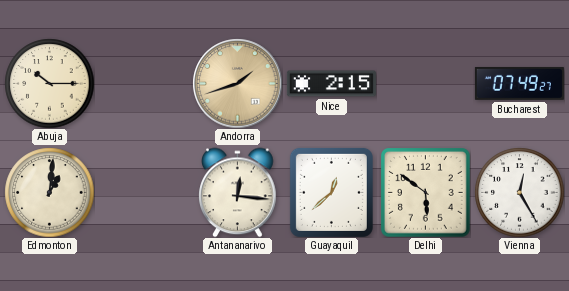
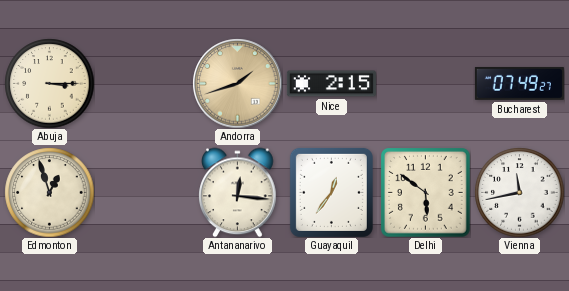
Abuja: 10:15 -> 3:15
Edmonton: 1:01 -> 12:57
Guayaquil: 12:38 -> 12:36
Vienna: 12:25 -> 11:43
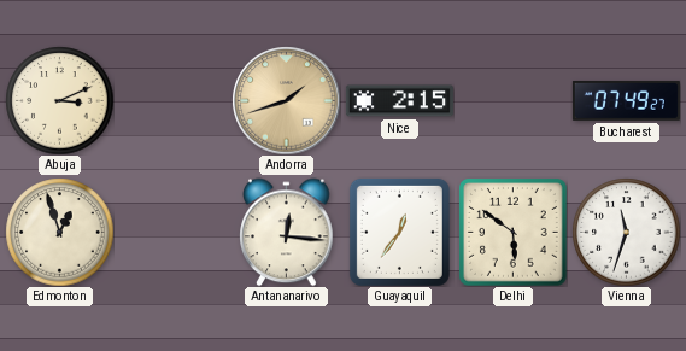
Abuja: 3:15 -> 3:11
Vienna: 11:43 -> 11:33
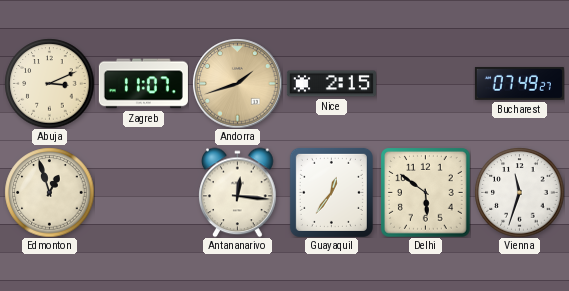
Zagreb: none -> 11:07
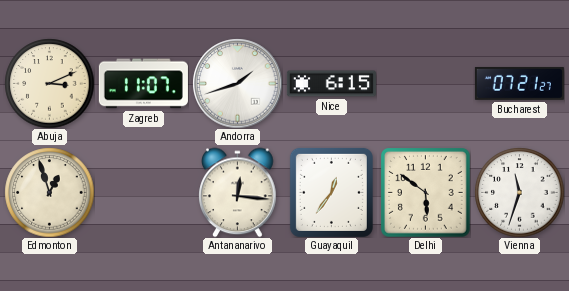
Andorra dial: champagne -> white
Nice: 2:15 -> 6:15
Bucharest: 07:49 -> 07:21
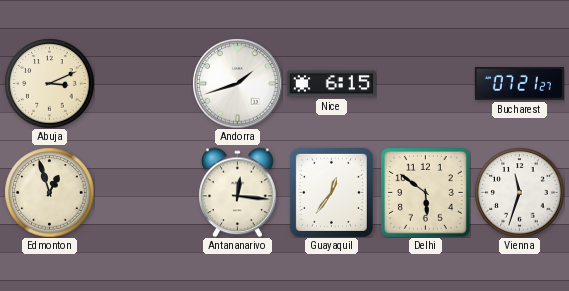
Zagreb: 11:07 -> none
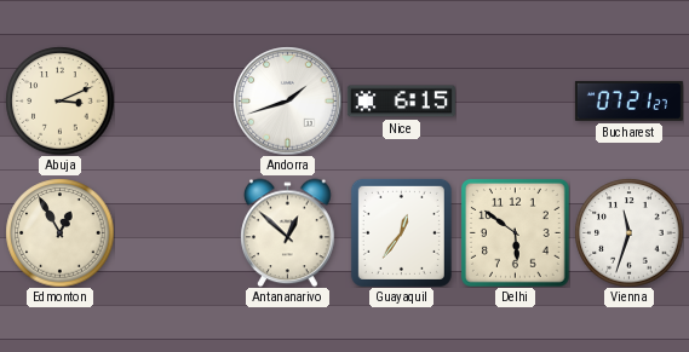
Edmonton: 12:57 -> 12:55
Antananarivo: 12:16 -> 12:52
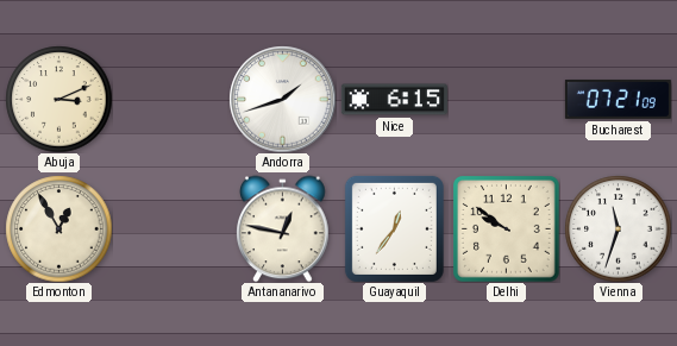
Bucharest: 07:21:27 -> 07:21:09
Antananarivo: 12:52 -> 12:47
Delhi: 5:51 -> 9:51
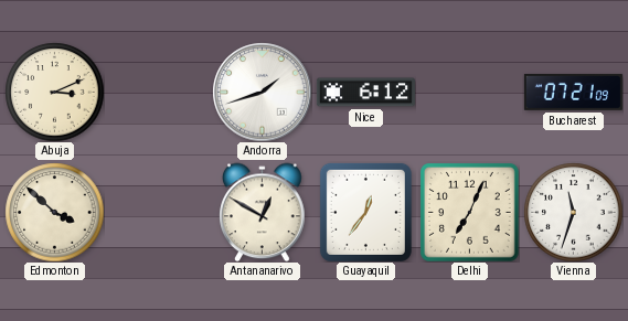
Nice: 6:15 -> 6:12
Edmonton: 12:55 -> 3:52
Antananarivo: 12:47 -> 12:50
Delhi: 9:51 -> 7:04
